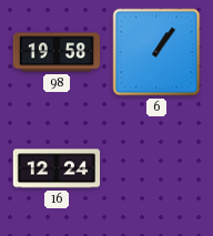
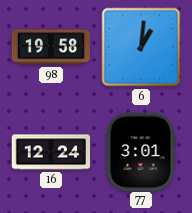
6: 1:06 -> 1:01
77: none -> 3:01
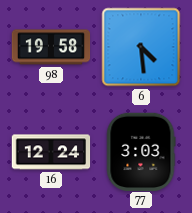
6: 1:01 -> 4:29
77: 3:01 -> 3:03
